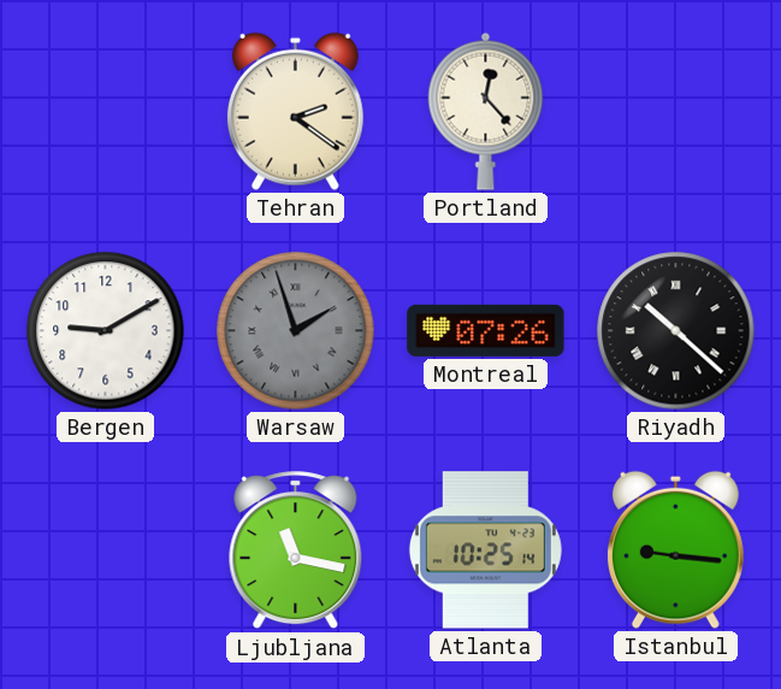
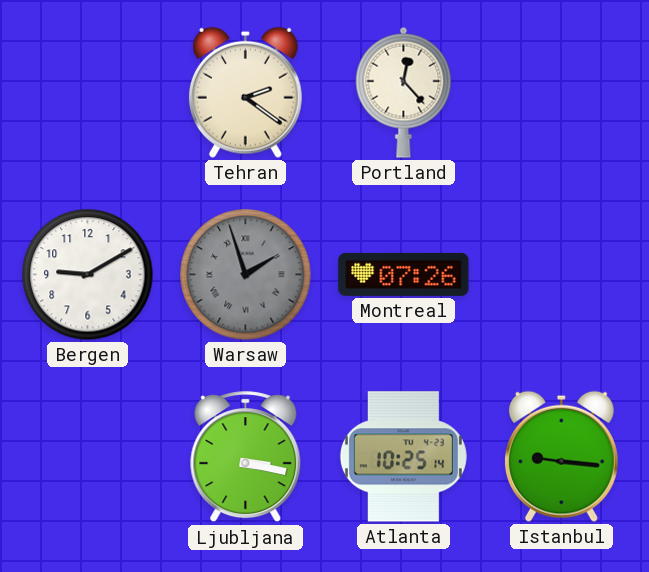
Riyadh: 10:22 -> none
Ljubljana: 11:17 -> 3:17
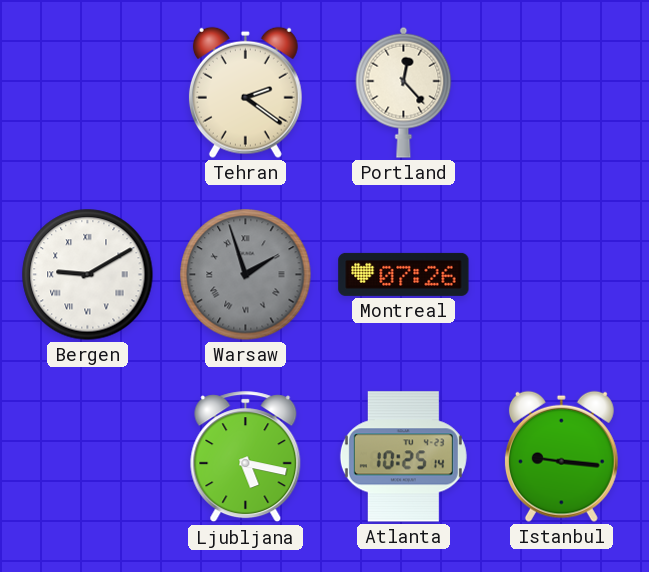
Bergen numerals: Arabic -> Roman
Ljubljana: 3:17 -> 5:17
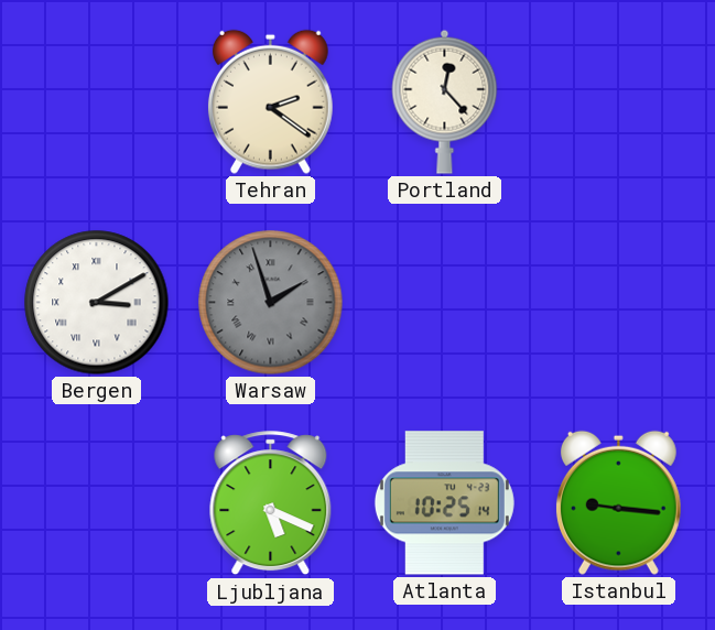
Bergen: 9:10 -> 3:10
Montreal: 07:26 -> none
Ljubljana: 5:17 -> 5:19
